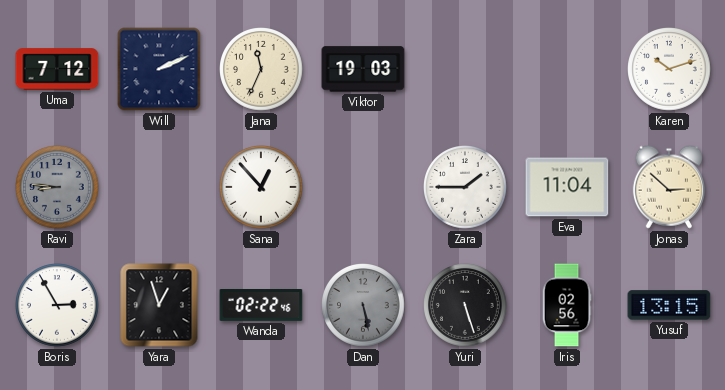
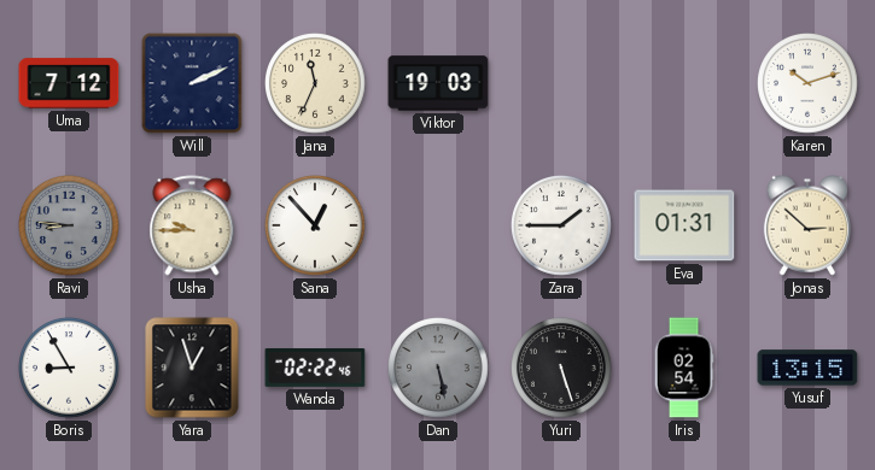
Usha: none -> 9:45
Eva: 11:04 -> 01:31
Boris: 2:55 -> 8:55
Iris: 02:56 -> 02:54
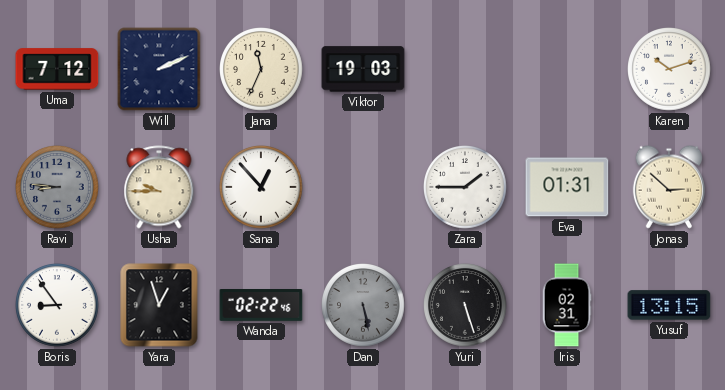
Boris: 8:55 -> 8:54
Iris: 02:54 -> 02:31
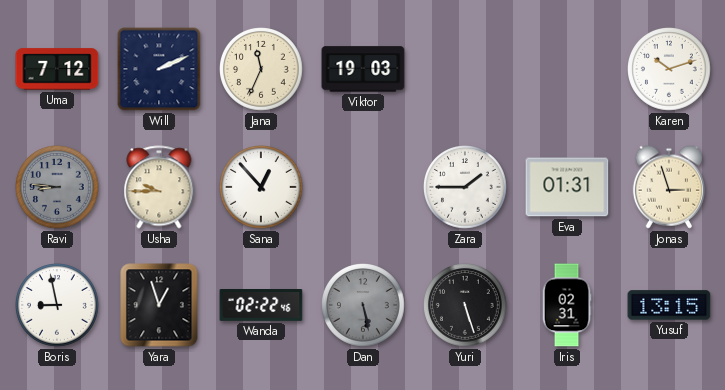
Jonas: 2:52 -> 2:57
Boris: 8:54 -> 8:58
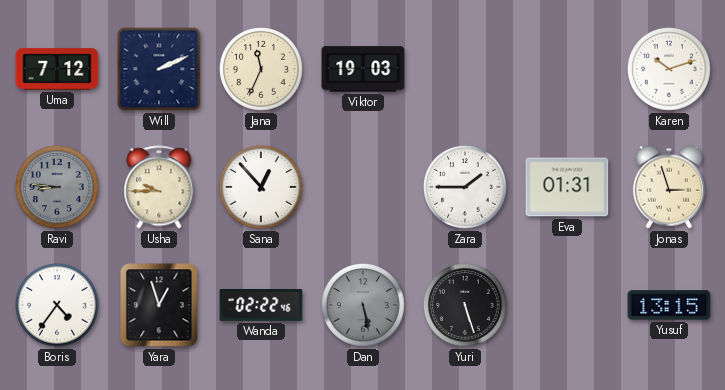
Boris: 8:58 -> 4:36
Iris: 02:31 -> none
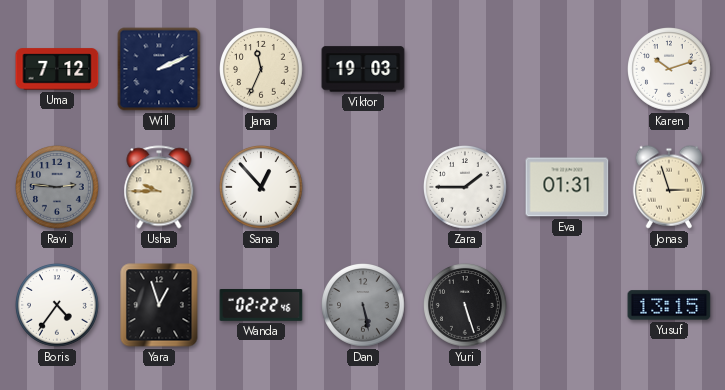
Ravi: 8:46 -> 2:46
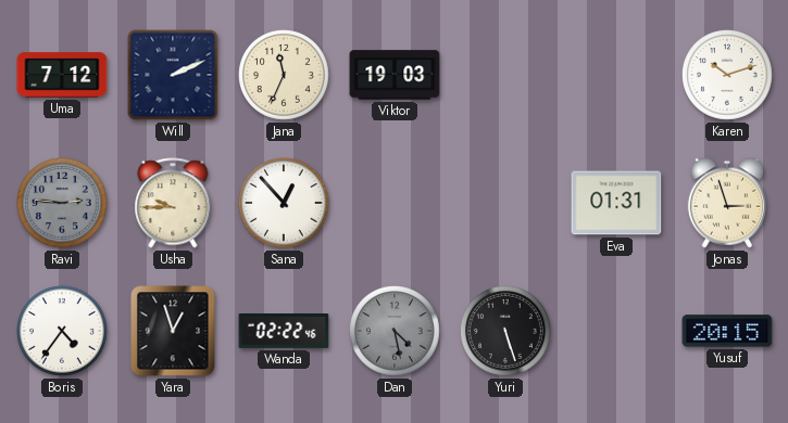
Zara: 1:45 -> none
Dan: 5:28 -> 4:28
Yusuf: 13:15 -> 20:15
